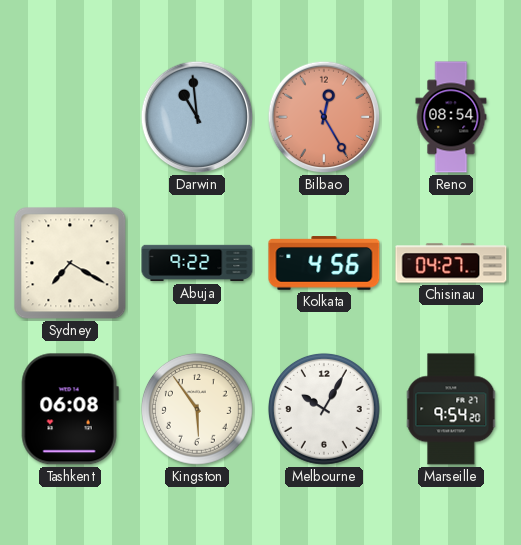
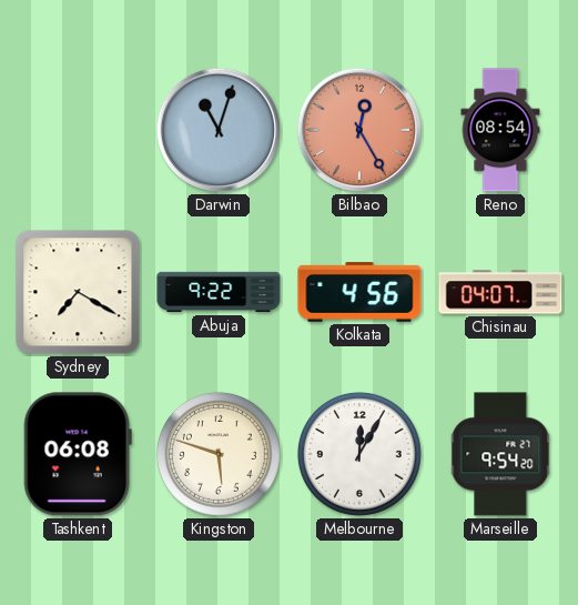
Darwin: 10:59 -> 11:03
Chisinau: 04:27 -> 04:07
Kingston: 5:54 -> 5:48
Melbourne: 10:05 -> 12:05
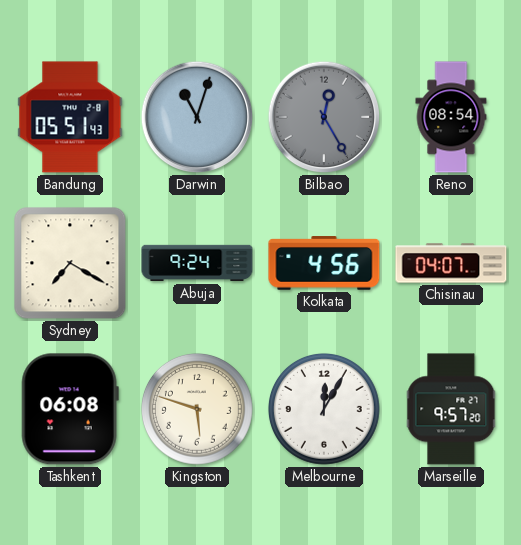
Bandung: none -> 05:51
Bilbao dial: salmon -> grey
Abuja: 9:22 -> 9:24
Marseille: 9:54 -> 9:57
